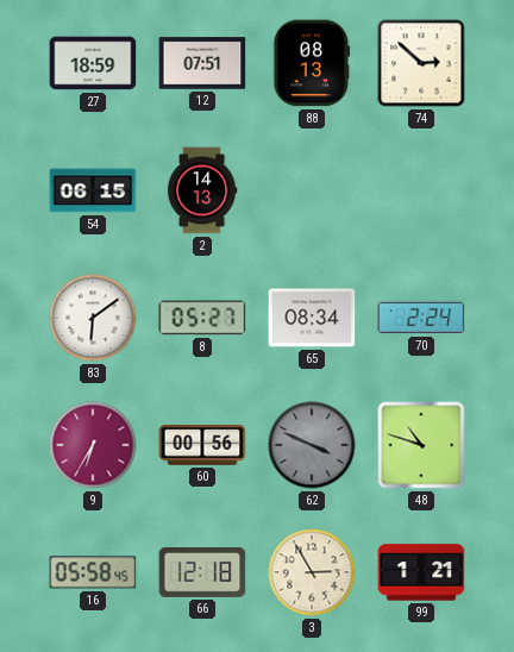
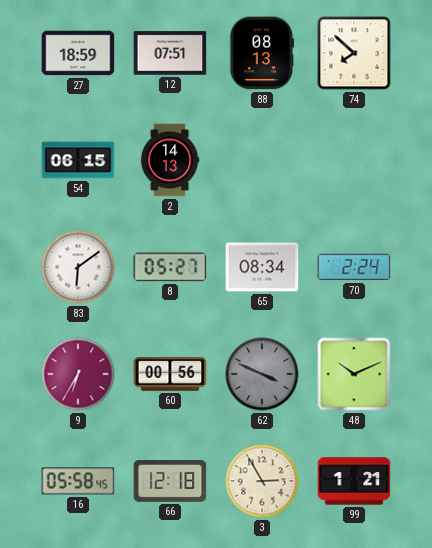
74: 2:52 -> 7:52
48: 10:48 -> 10:11
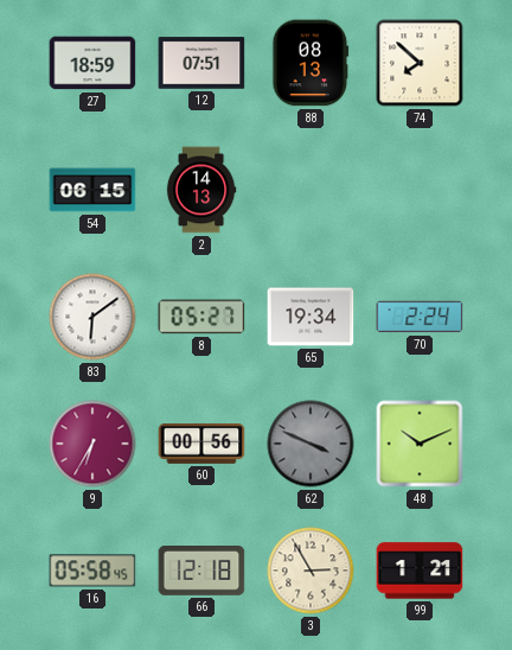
65: 08:34 -> 19:34
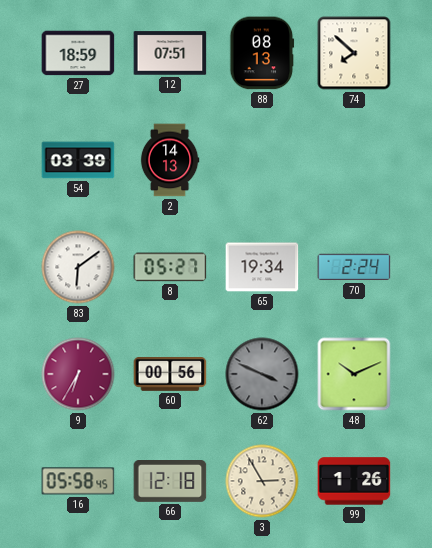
54: 06:15 -> 03:39
99: 1:21 -> 1:26
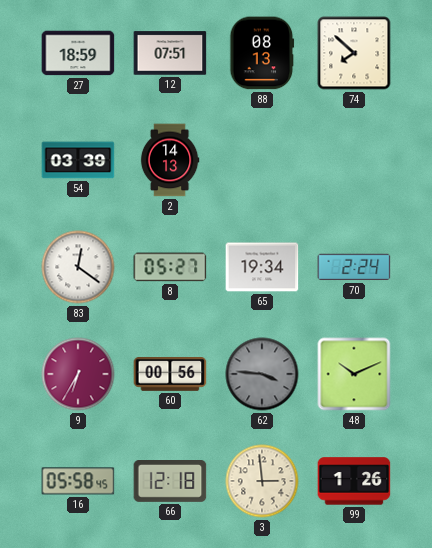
83: 6:09 -> 12:21
62: 3:49 -> 3:46
3: 2:55 -> 2:59
